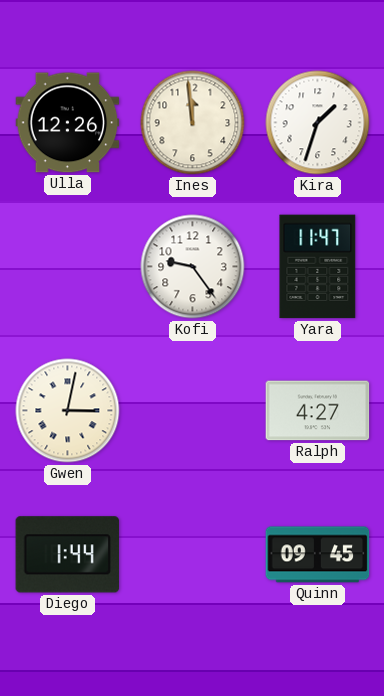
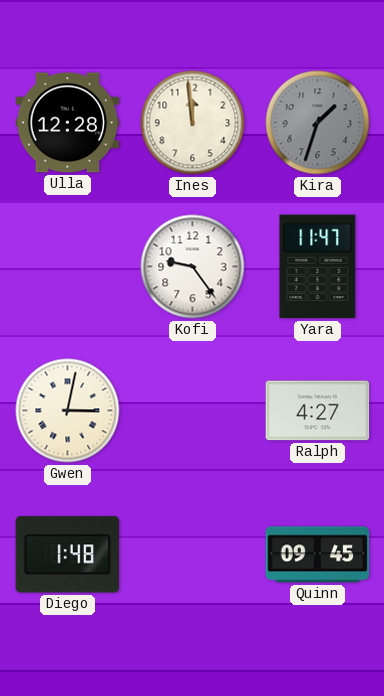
Ulla: 12:26 -> 12:28
Kira dial: white -> grey
Diego: 1:44 -> 1:48
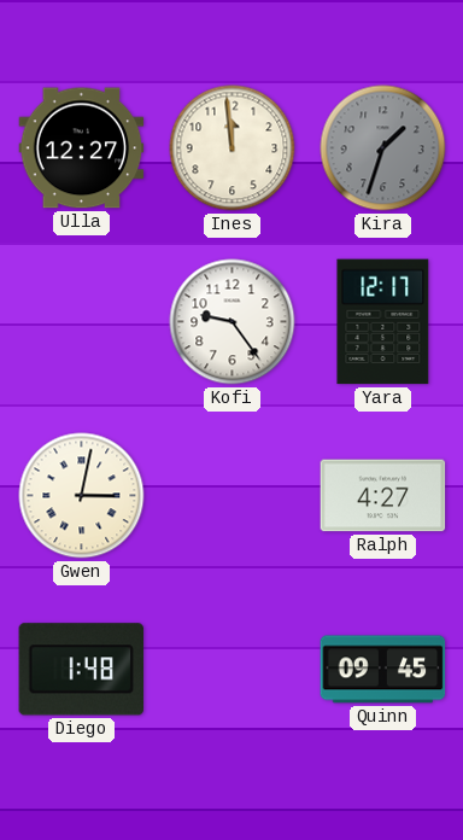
Ulla: 12:28 -> 12:27
Yara: 11:47 -> 12:17
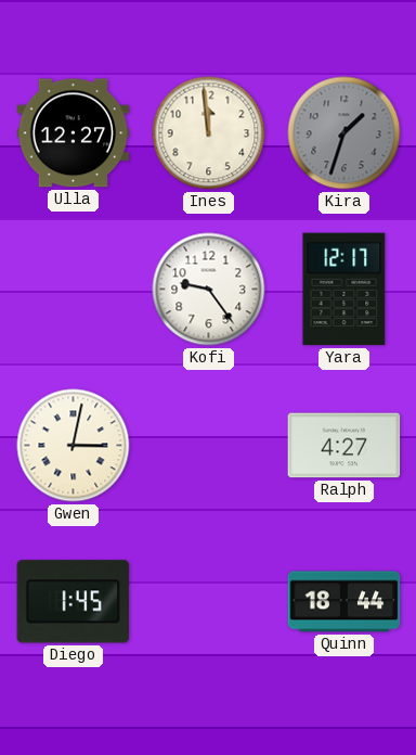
Diego: 1:48 -> 1:45
Quinn: 09:45 -> 18:44
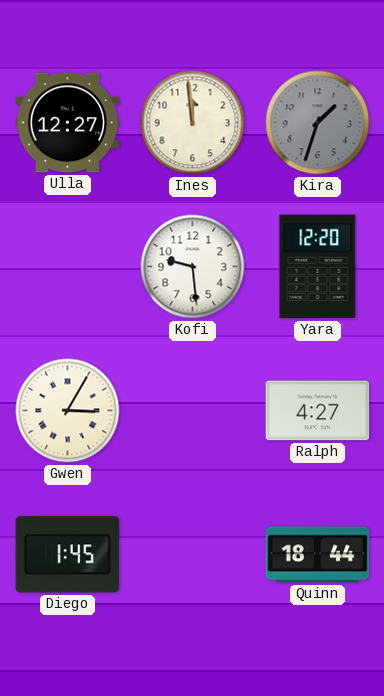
Kofi: 9:24 -> 9:29
Yara: 12:17 -> 12:20
Gwen: 3:02 -> 3:05
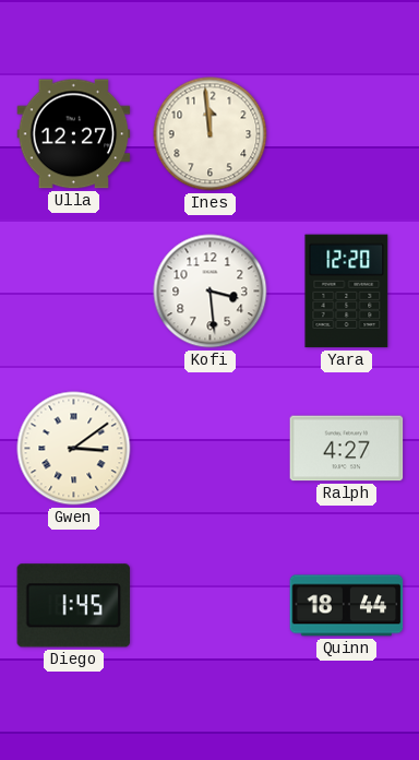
Kira: 1:33 -> none
Kofi: 9:29 -> 3:29
Gwen: 3:05 -> 3:09
